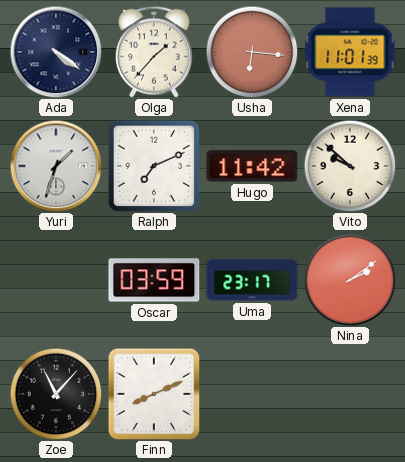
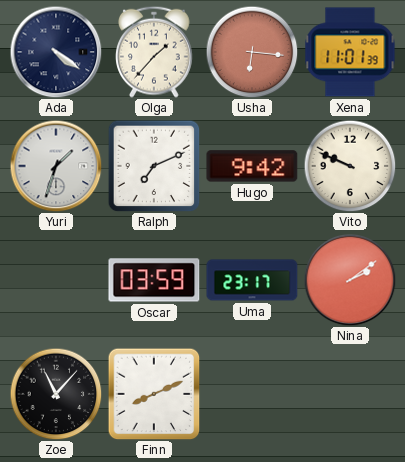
Hugo: 11:42 -> 9:42
Vito: 9:52 -> 9:49
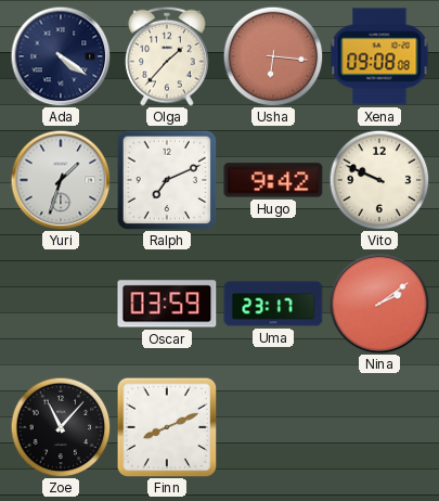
Xena: 11:01 -> 09:08
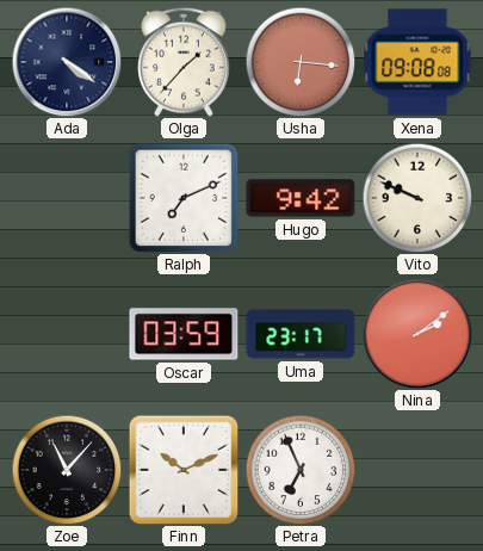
Yuri: 1:33 -> none
Finn: 8:11 -> 10:11
Petra: none -> 6:56
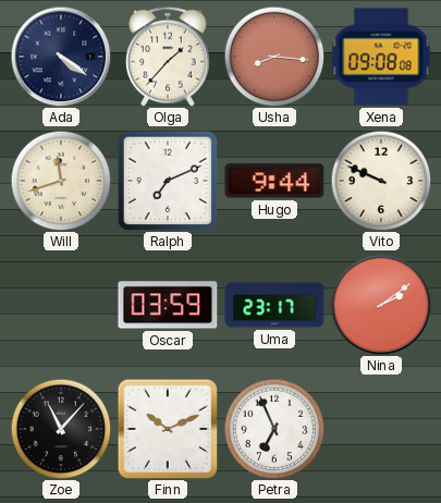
Usha: 6:16 -> 8:16
Will: none -> 11:42
Hugo: 9:42 -> 9:44
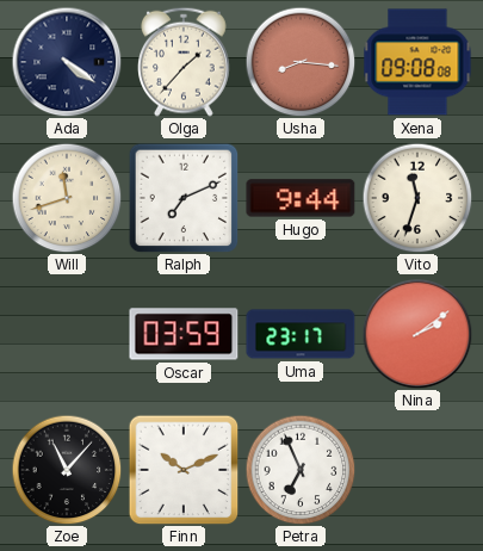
Vito: 9:49 -> 11:33
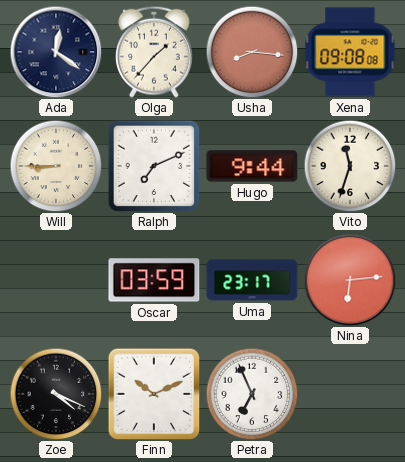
Ada: 4:21 -> 12:21
Will: 11:42 -> 8:45
Nina: 2:09 -> 6:14
Zoe: 11:07 -> 4:19
